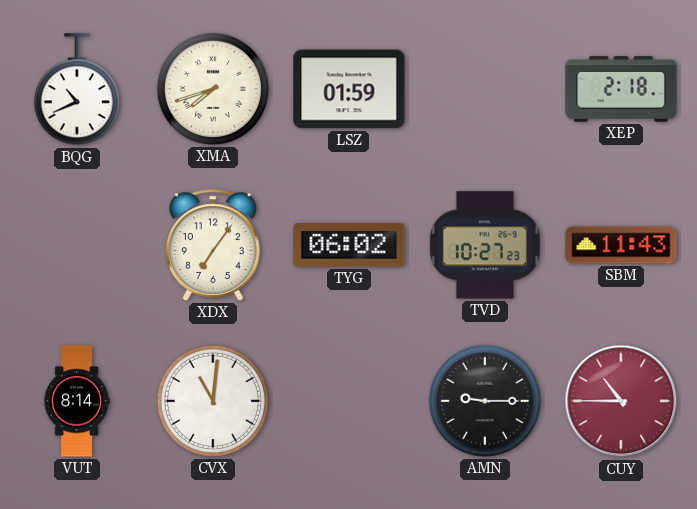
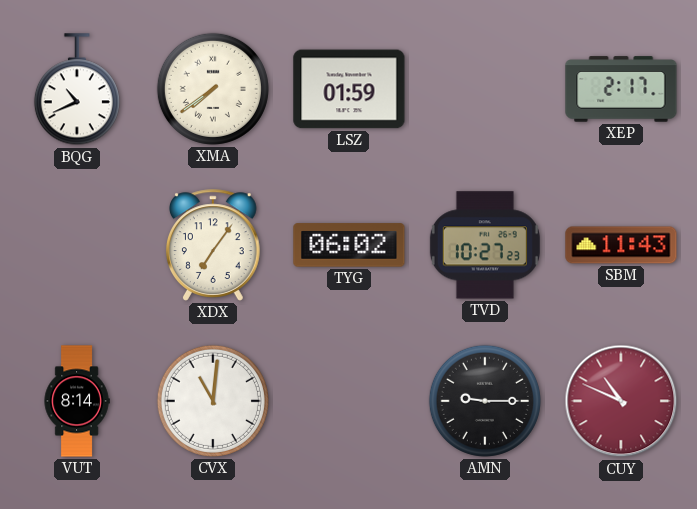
XMA: 7:42 -> 7:39
XEP: 2:18 -> 2:17
CUY: 10:45 -> 10:49
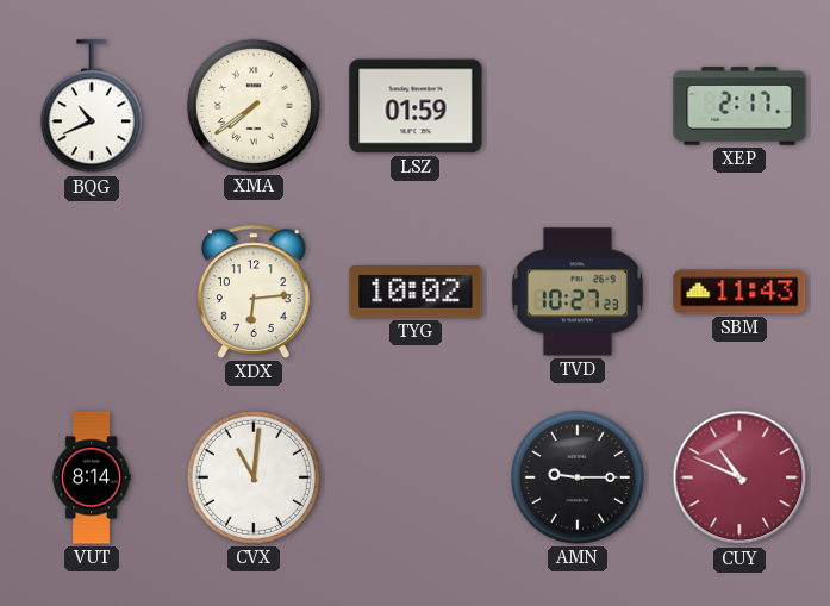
XDX: 7:06 -> 6:14
TYG: 06:02 -> 10:02
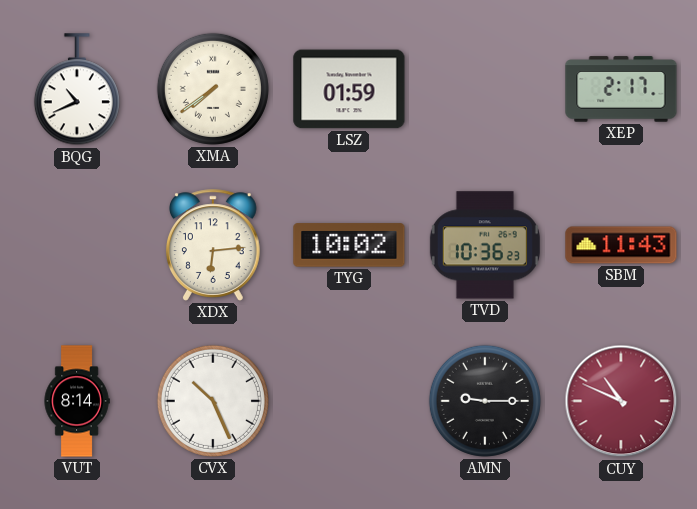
TVD: 10:27 -> 10:36
CVX: 11:01 -> 10:26
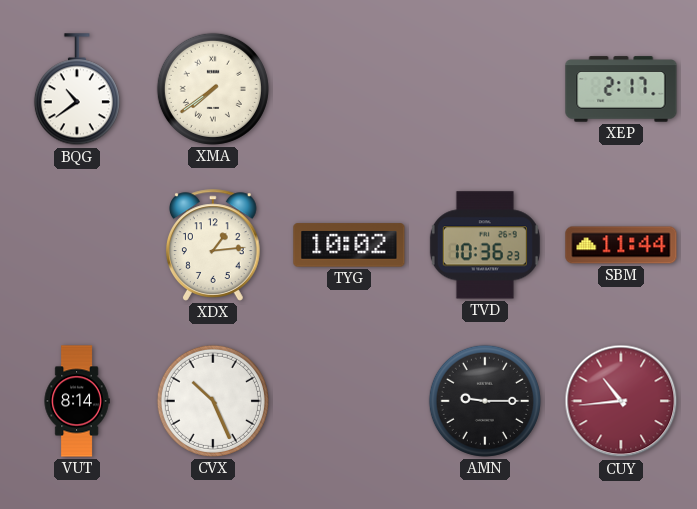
BQG: 10:41 -> 10:39
LSZ: 01:59 -> none
XDX: 6:14 -> 1:14
SBM: 11:43 -> 11:44
CUY: 10:49 -> 10:44
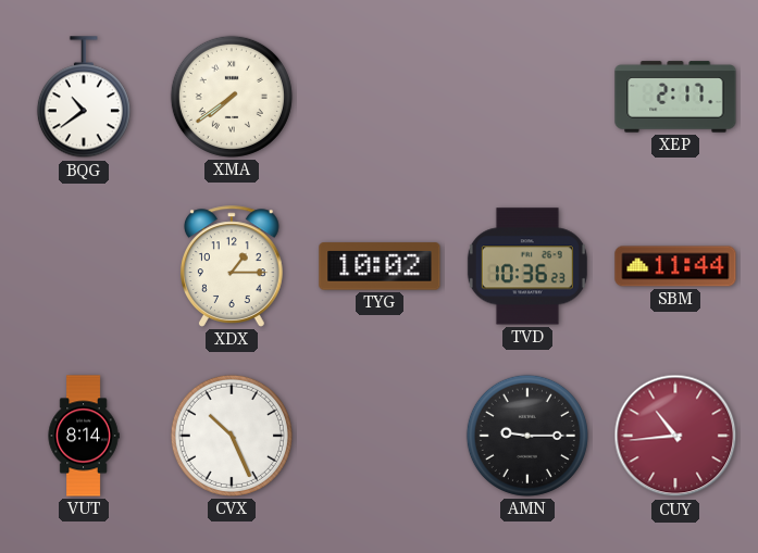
XDX: 1:14 -> 1:15
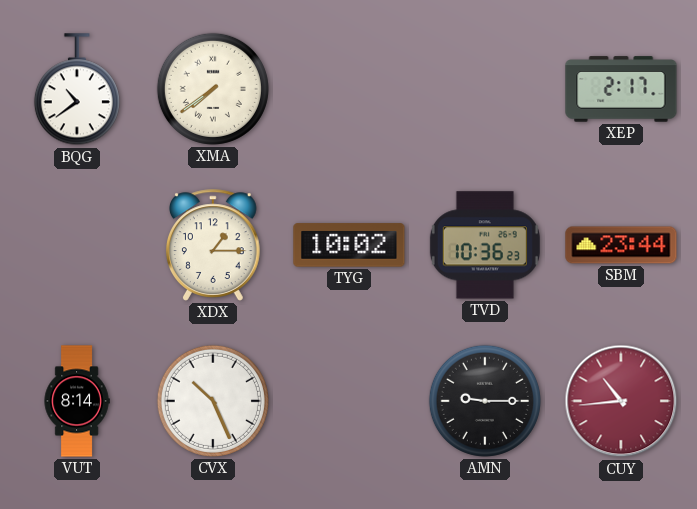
SBM: 11:44 -> 23:44
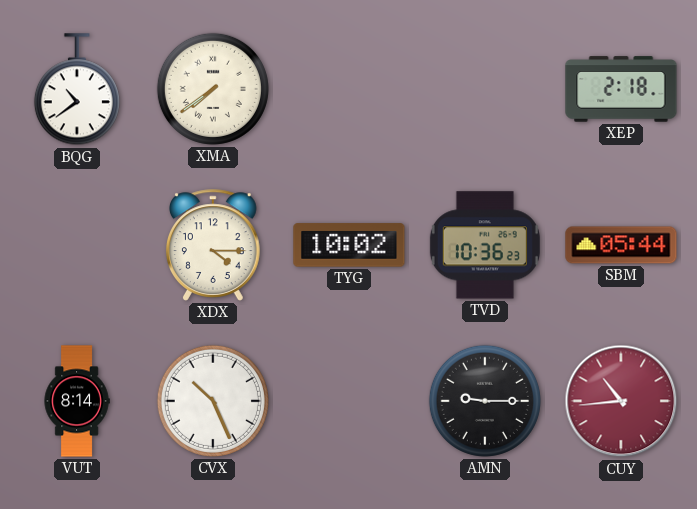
XEP: 2:17 -> 2:18
XDX: 1:15 -> 4:15
SBM: 23:44 -> 05:44
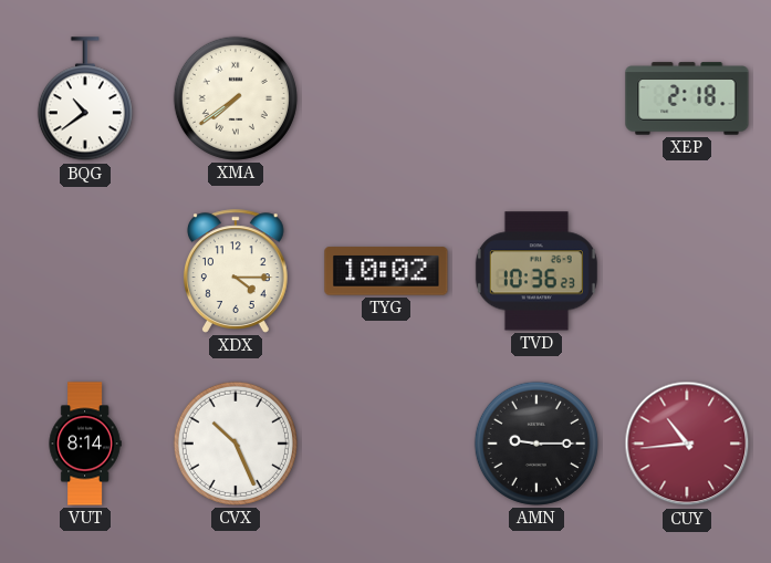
SBM: 05:44 -> none
